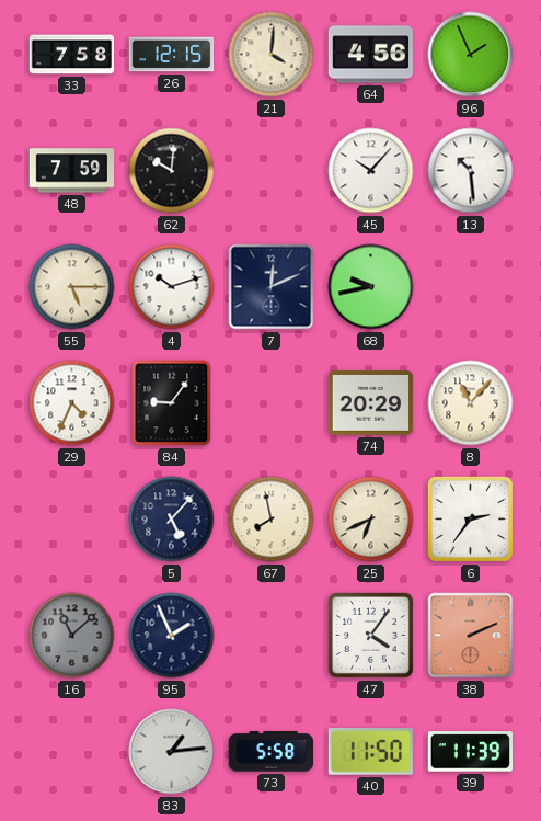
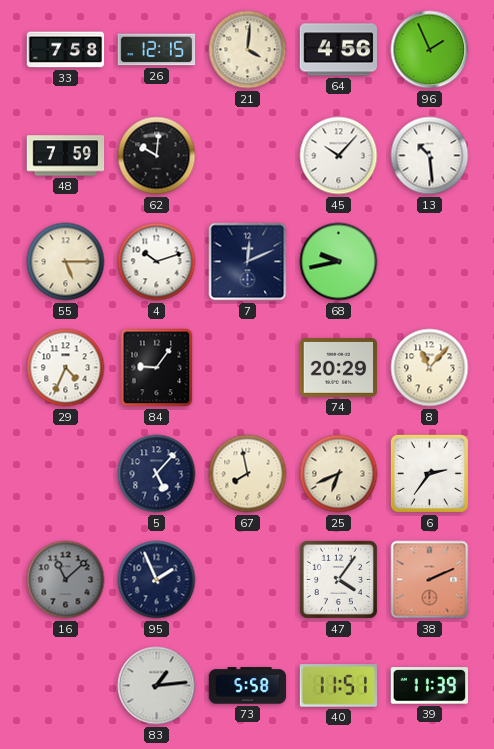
40: 11:50 -> 11:51
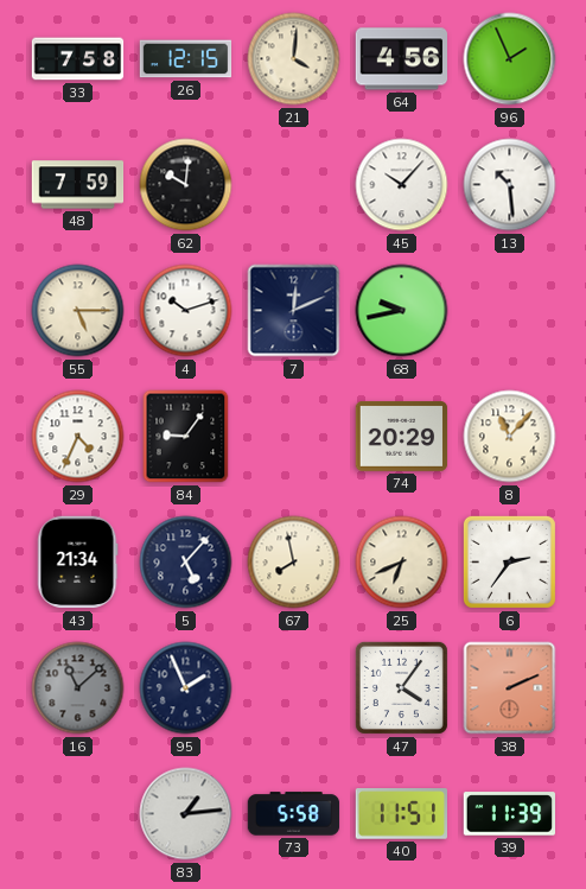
43: none -> 21:34
